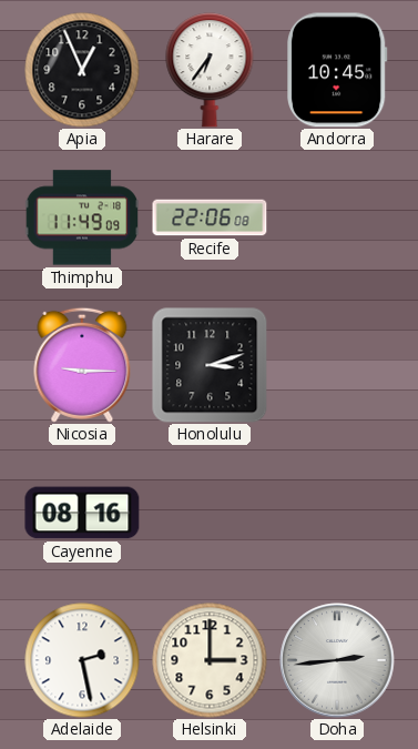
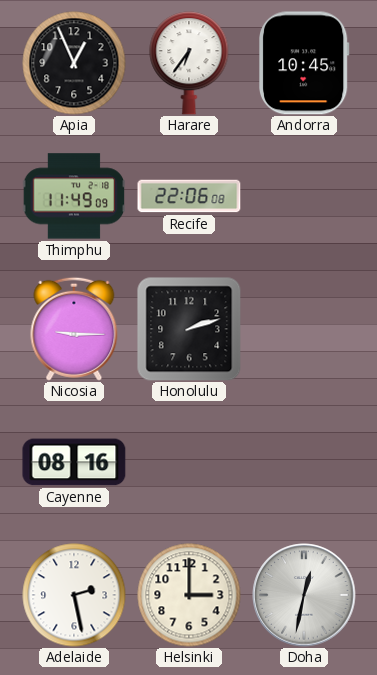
Honolulu: 3:12 -> 2:12
Doha: 2:44 -> 12:32
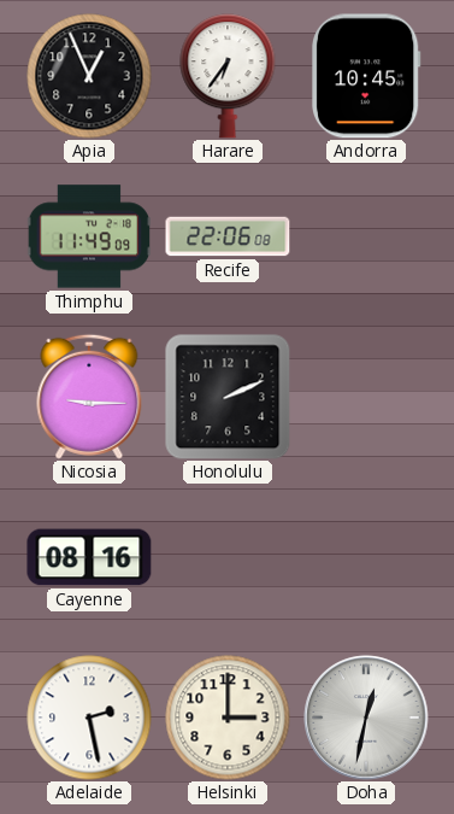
Honolulu: 2:12 -> 2:11
